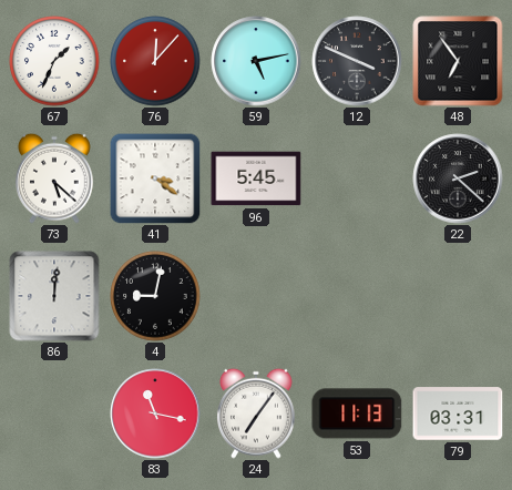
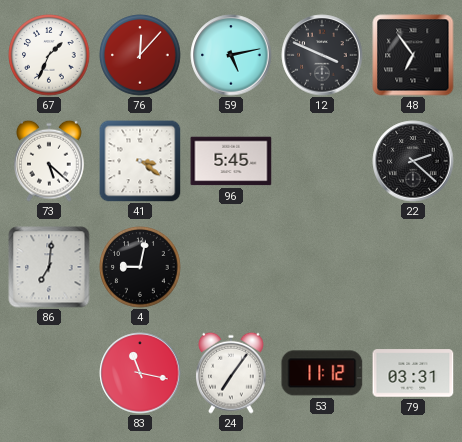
86: 12:01 -> 7:01
53: 11:13 -> 11:12
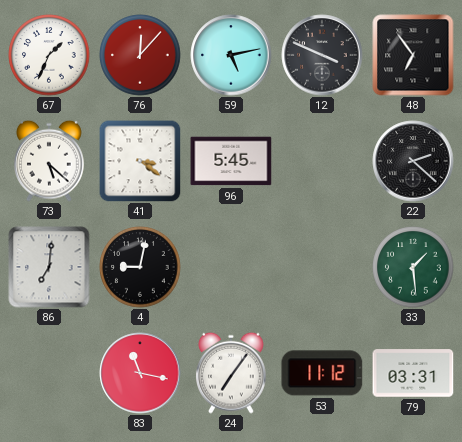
33: none -> 1:29
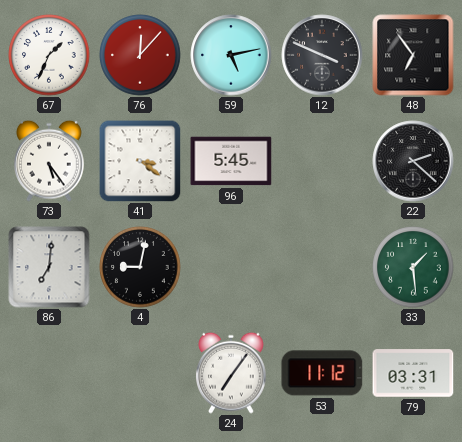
73: 5:22 -> 5:24
83: 11:17 -> none
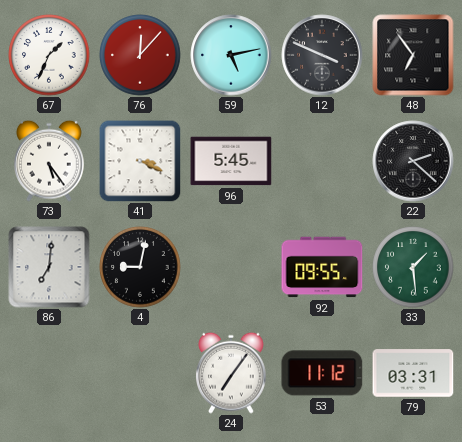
41: 3:21 -> 3:19
92: none -> 09:55
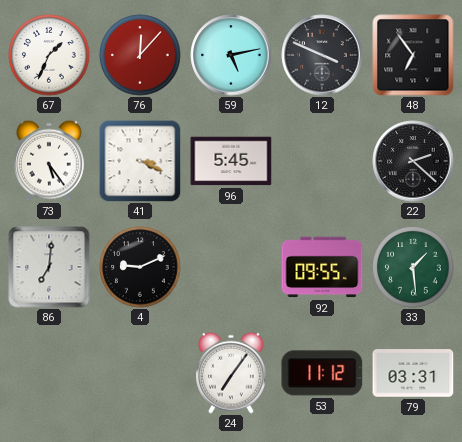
4: 9:02 -> 9:11
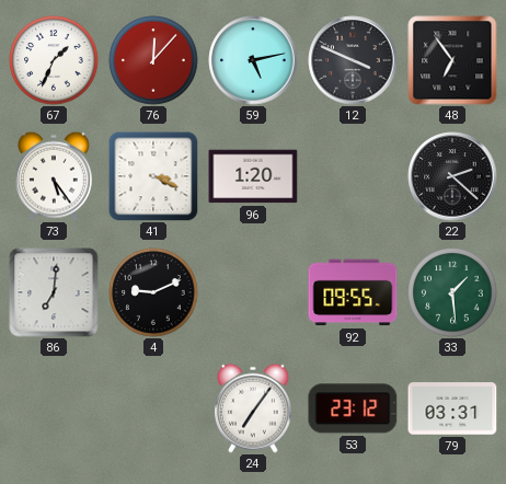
96: 5:45 -> 1:20
53: 11:12 -> 23:12
